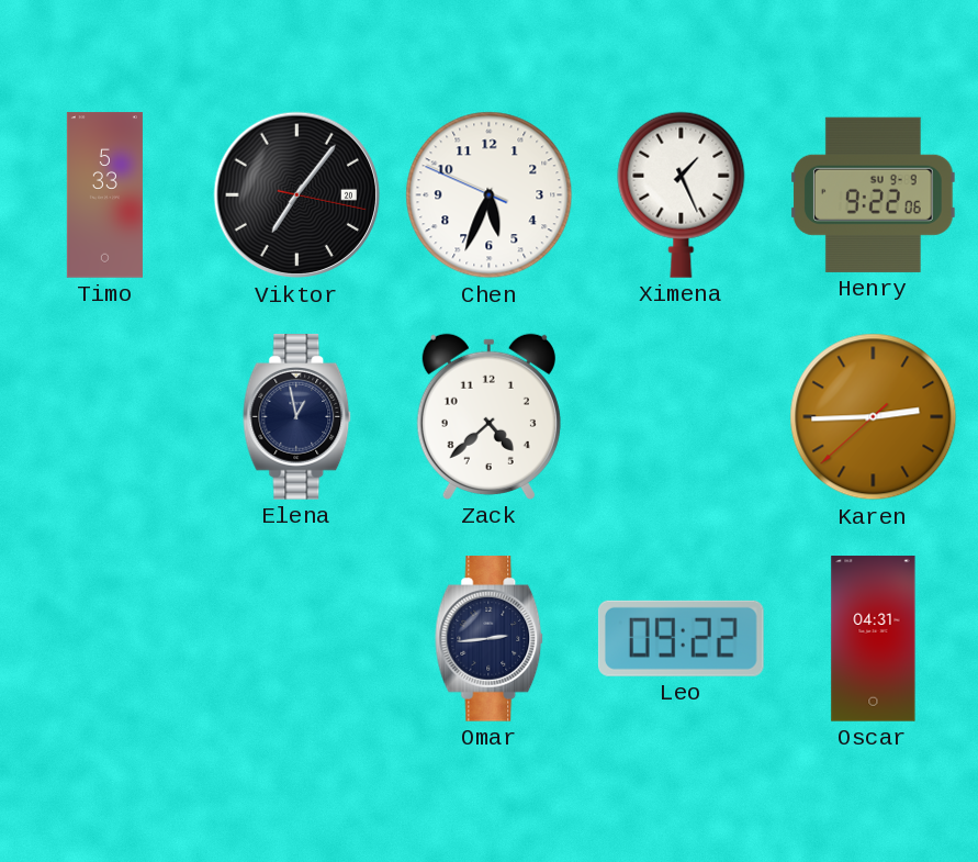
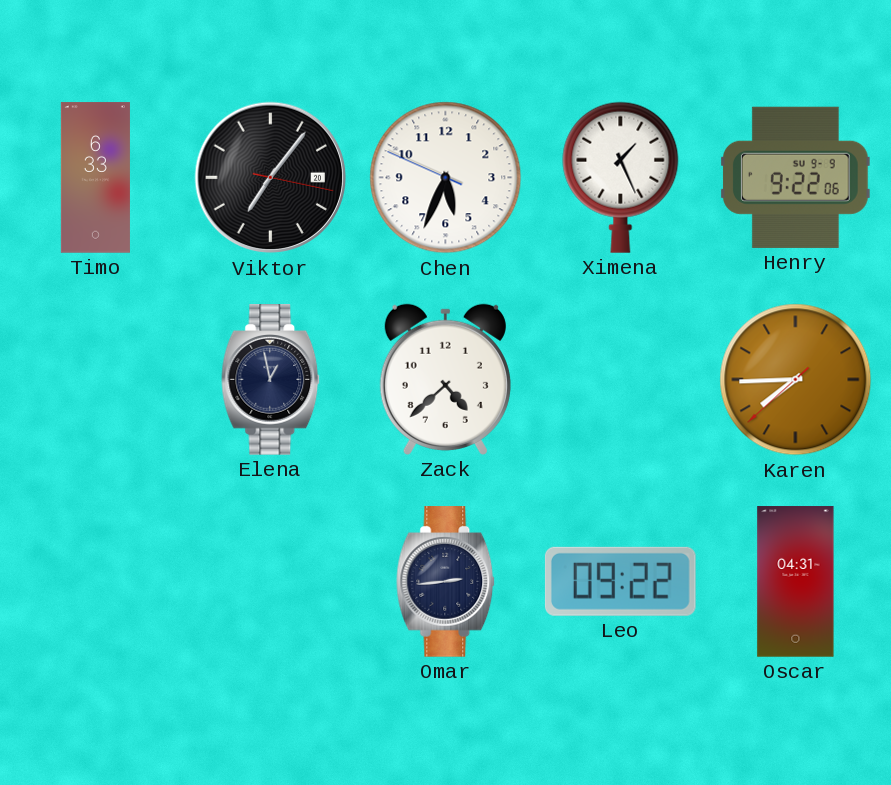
Timo: 5:33 -> 6:33
Karen: 2:44 -> 7:44
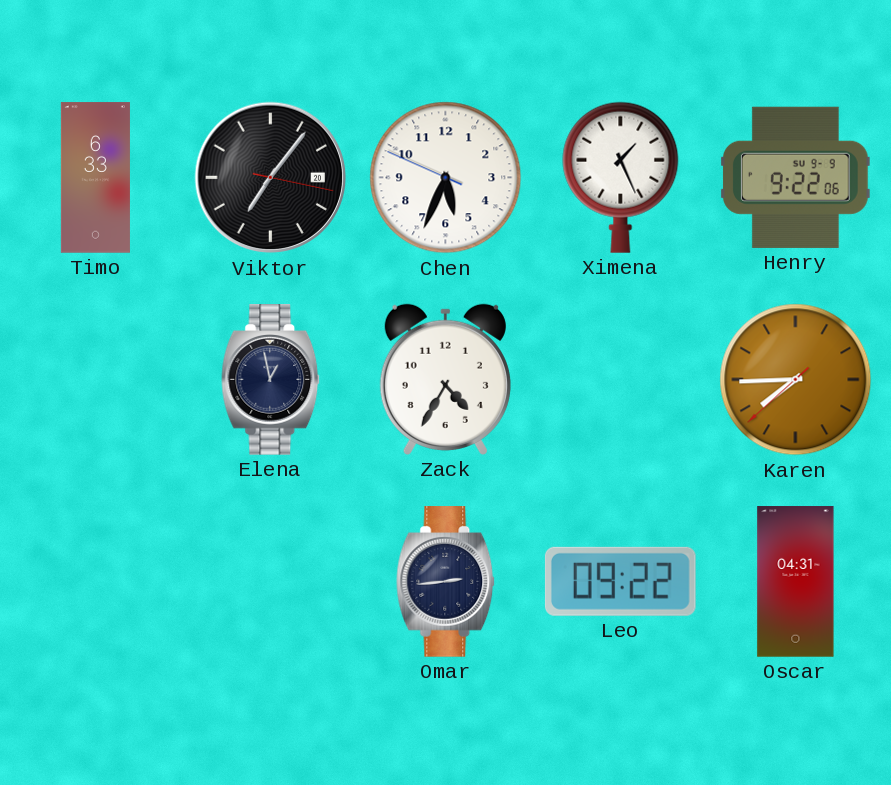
Zack: 4:38 -> 4:35
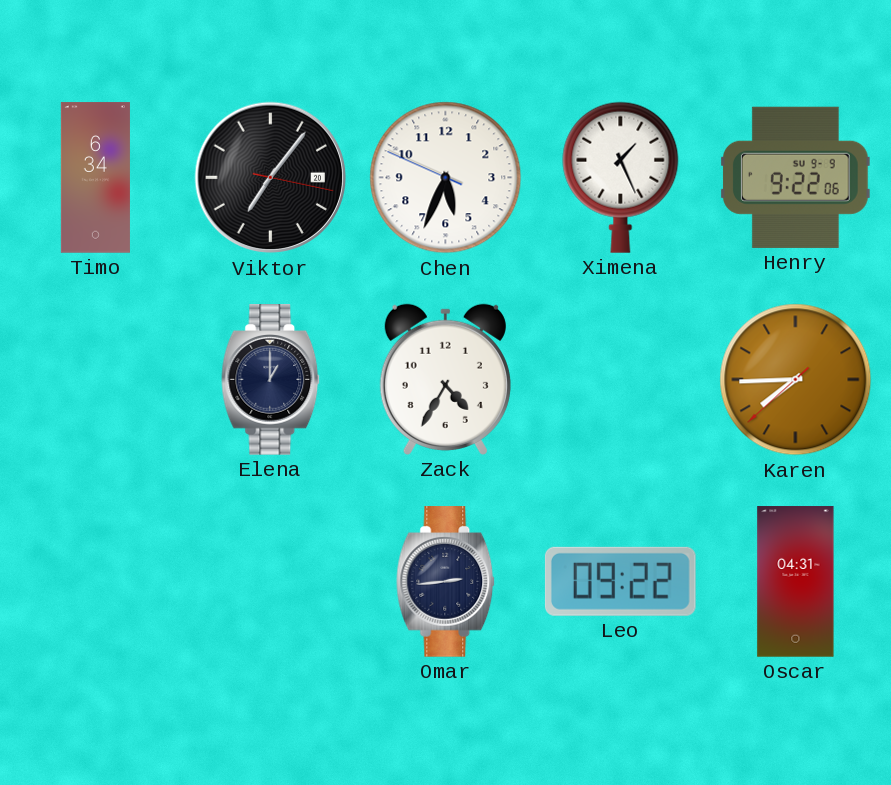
Timo: 6:33 -> 6:34
Elena: 12:58 -> 1:00
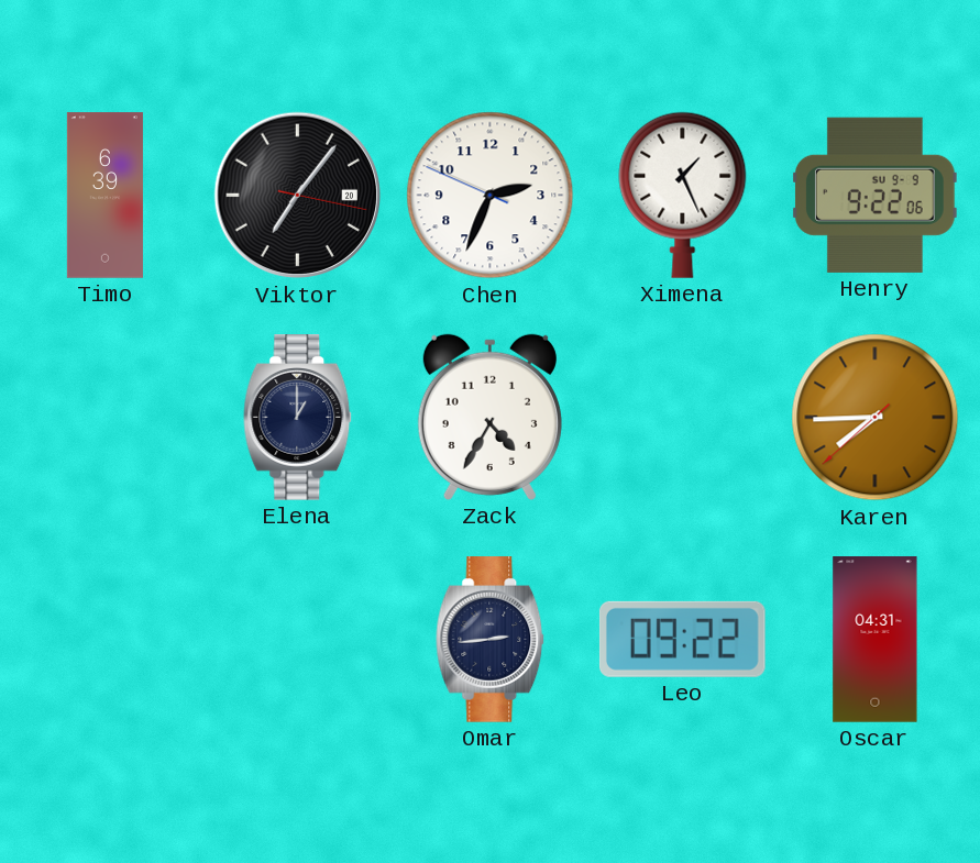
Timo: 6:34 -> 6:39
Chen: 5:33 -> 2:33
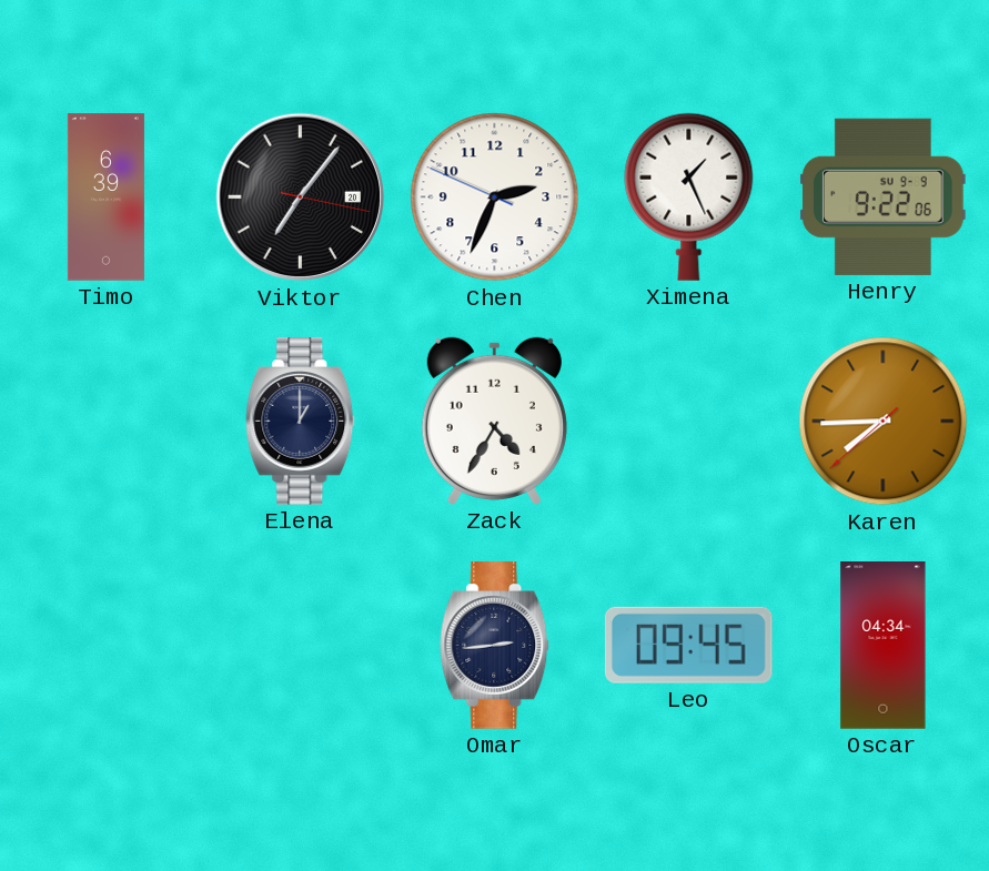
Leo: 09:22 -> 09:45
Oscar: 04:31 -> 04:34
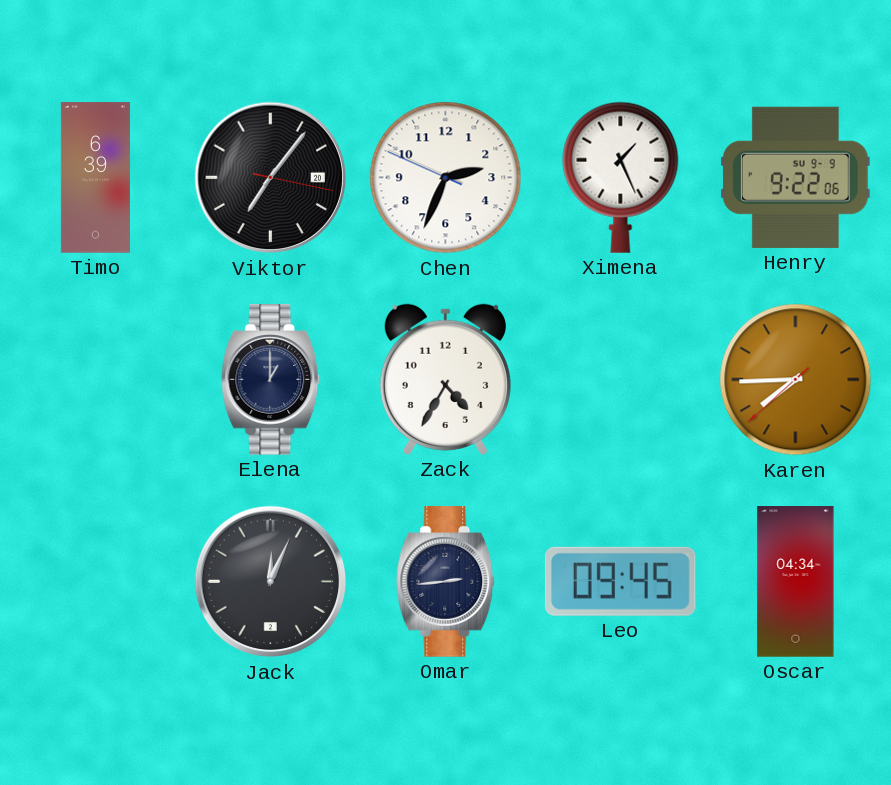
Jack: none -> 12:04
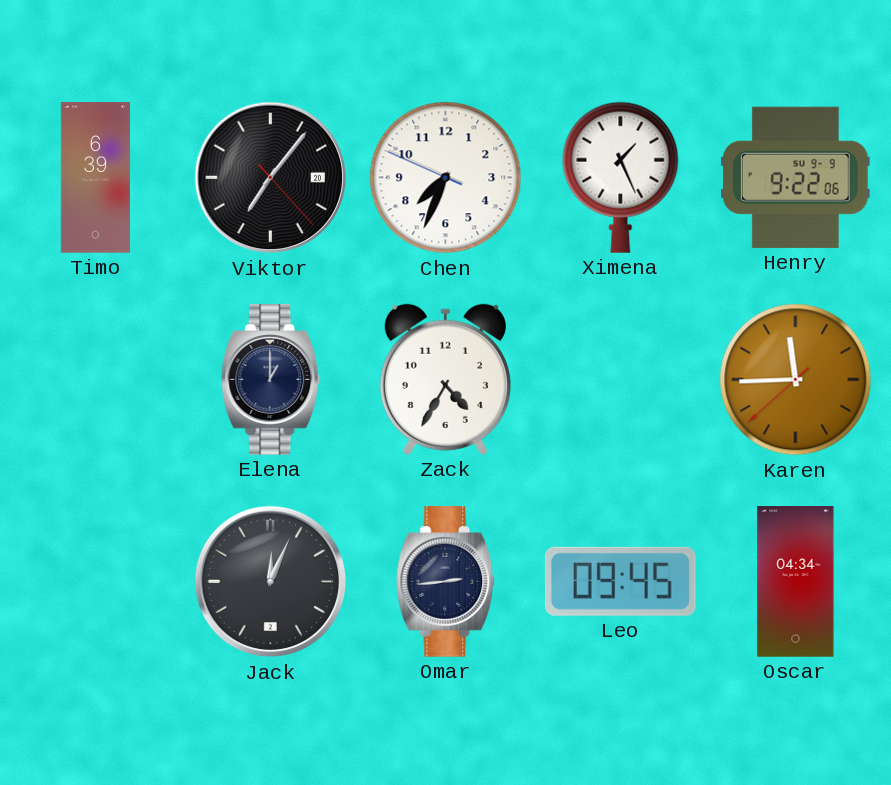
Viktor: 7:06:17 -> 7:06:23
Chen: 2:33 -> 7:33
Karen: 7:44 -> 11:44
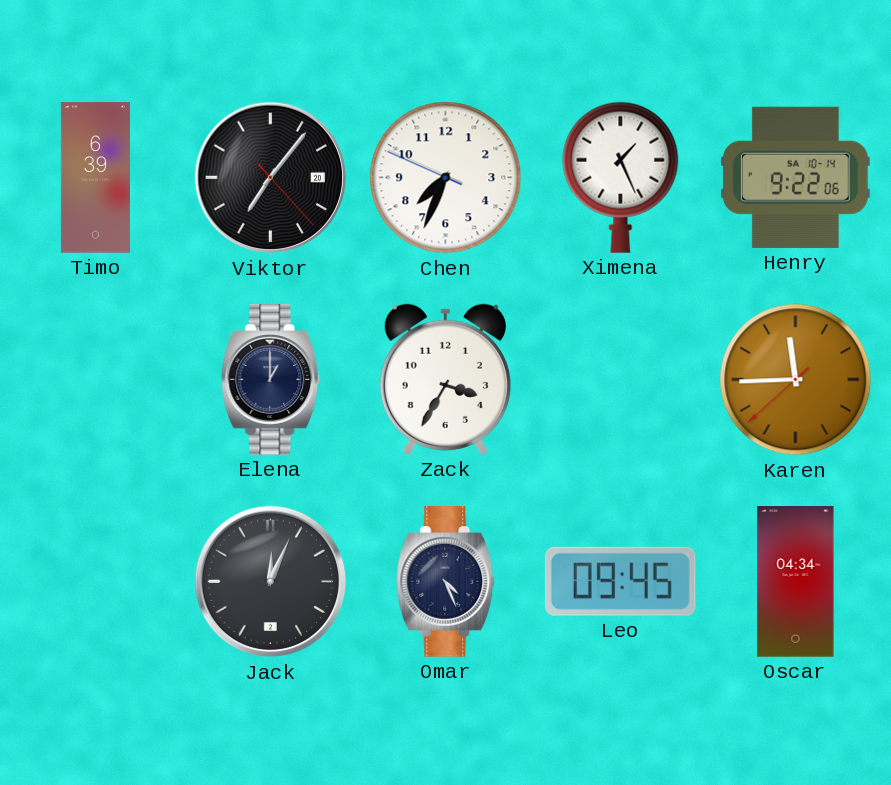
Henry date: SU 9-9 -> SA 10-14
Zack: 4:35 -> 3:35
Omar: 2:44 -> 4:26
